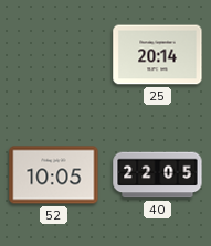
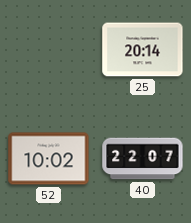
52: 10:05 -> 10:02
40: 22:05 -> 22:07
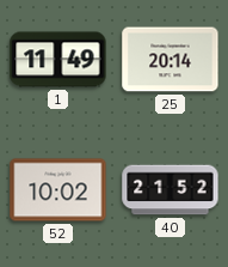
1: none -> 11:49
40: 22:07 -> 21:52
